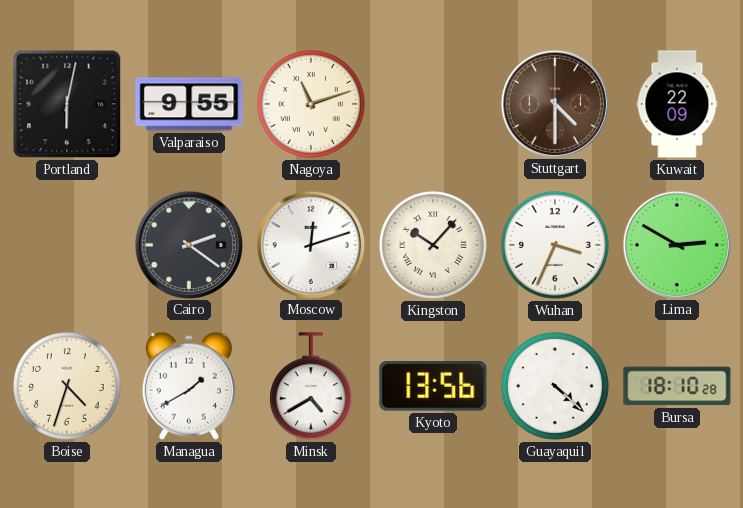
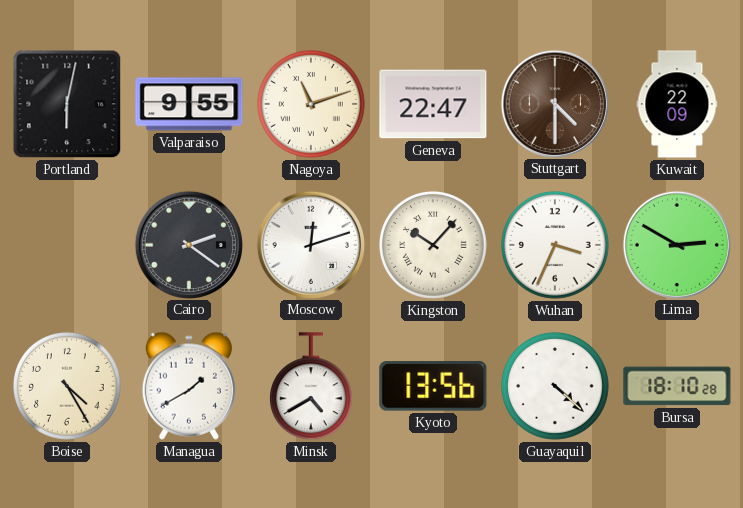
Geneva: none -> 22:47
Boise: 4:33 -> 4:25
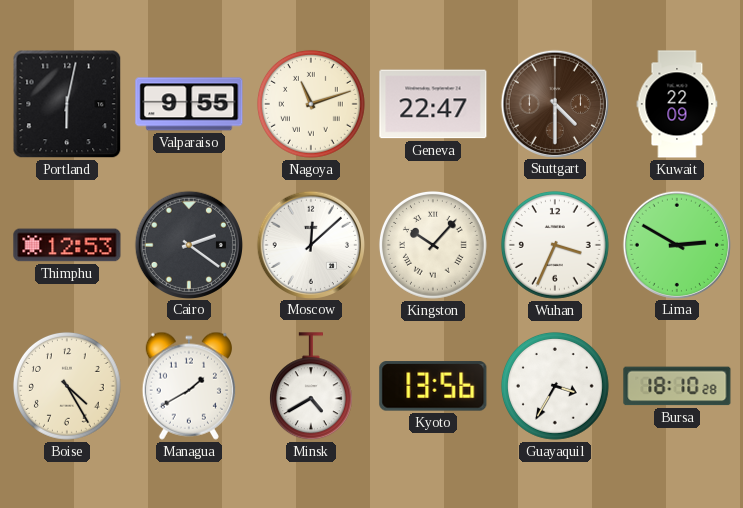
Thimphu: none -> 12:53
Moscow: 12:12 -> 12:08
Guayaquil: 4:22 -> 3:35
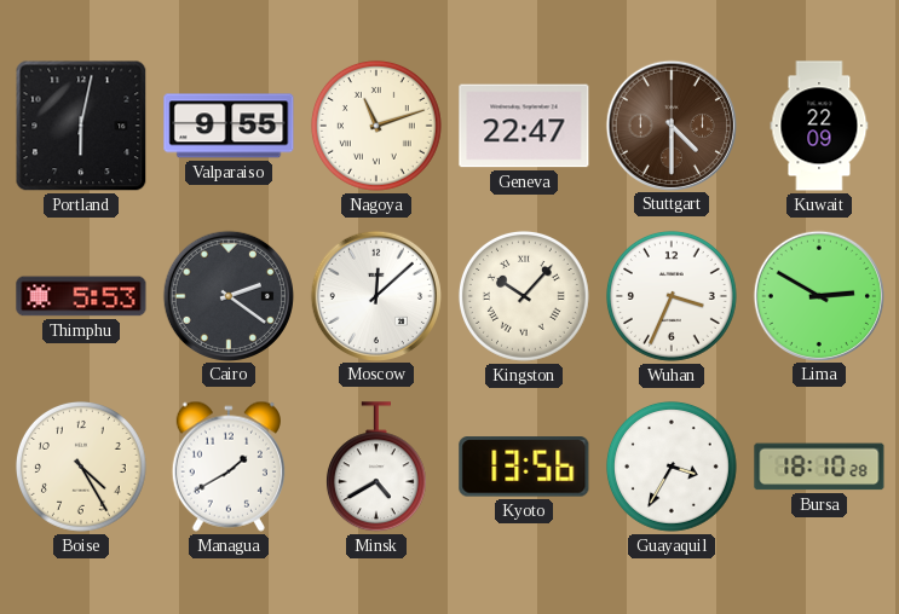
Thimphu: 12:53 -> 5:53
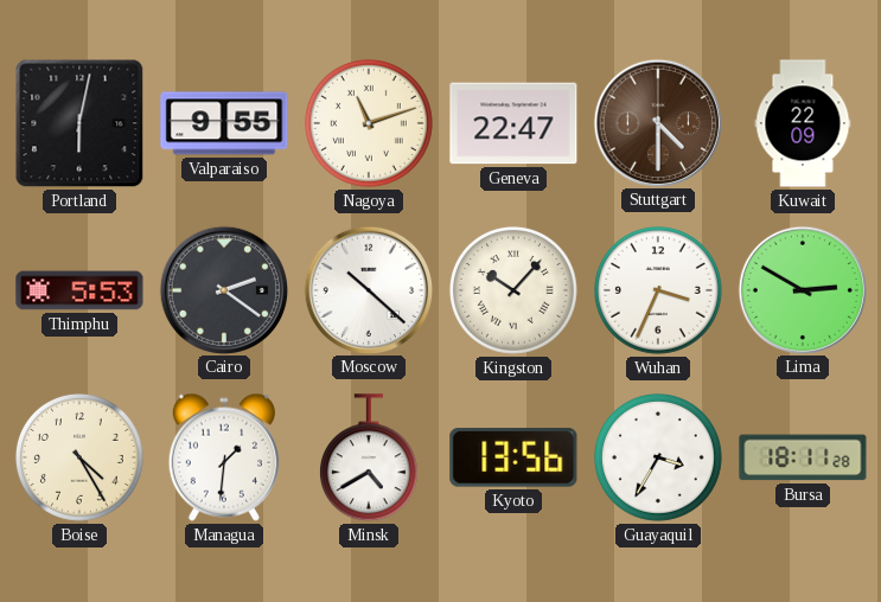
Moscow: 12:08 -> 10:22
Managua: 1:40 -> 1:31
Bursa: 18:10 -> 18:11
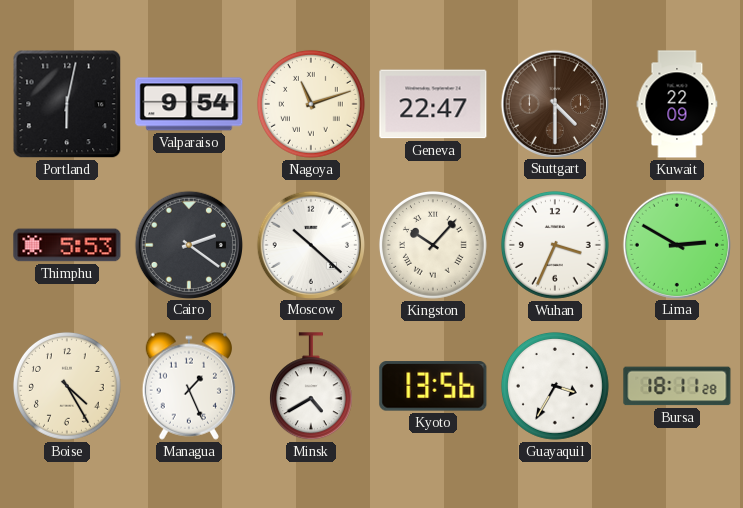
Valparaiso: 9:55 -> 9:54
Managua: 1:31 -> 1:26
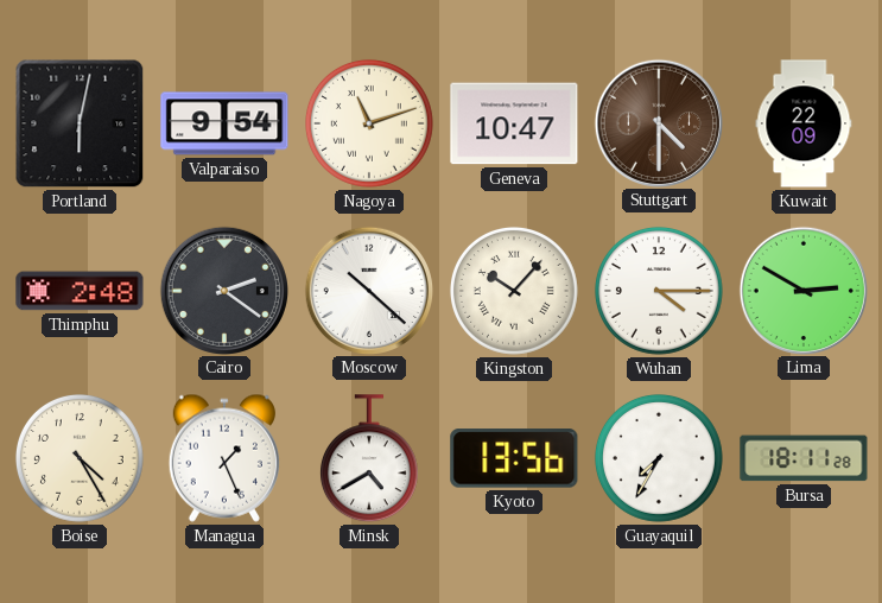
Geneva: 22:47 -> 10:47
Thimphu: 5:53 -> 2:48
Wuhan: 3:34 -> 4:15
Guayaquil: 3:35 -> 7:35
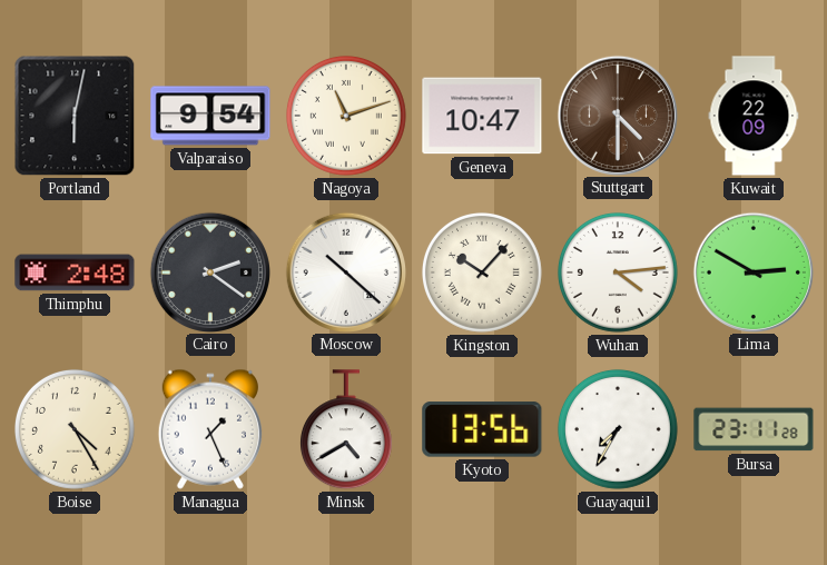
Wuhan: 4:15 -> 4:14
Bursa: 18:11 -> 23:11
